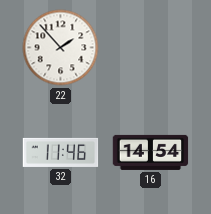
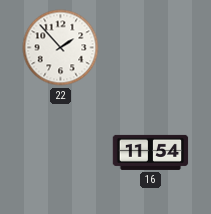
32: 11:46 -> none
16: 14:54 -> 11:54
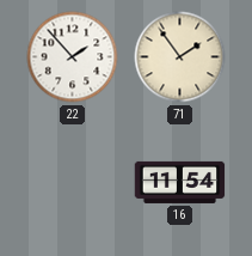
71: none -> 1:54
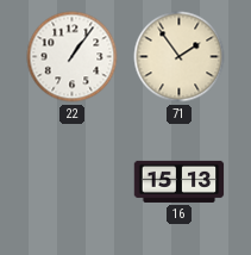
22: 1:53 -> 1:06
16: 11:54 -> 15:13
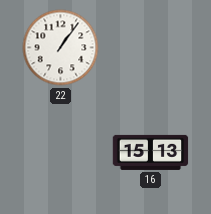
71: 1:54 -> none
